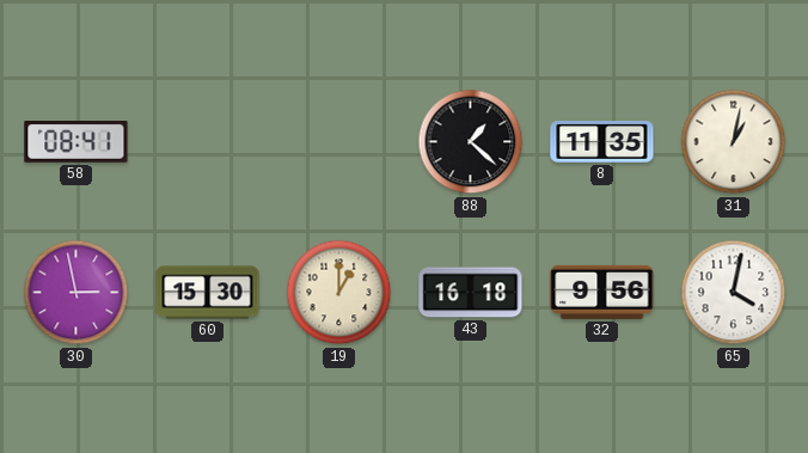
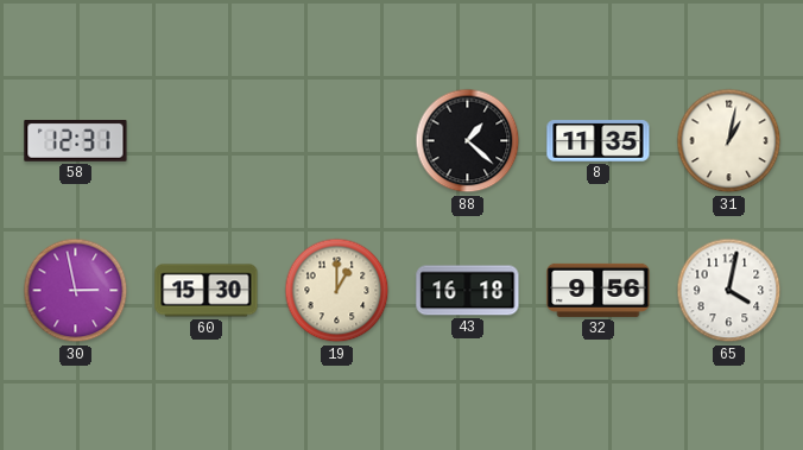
58: 08:41 -> 12:31
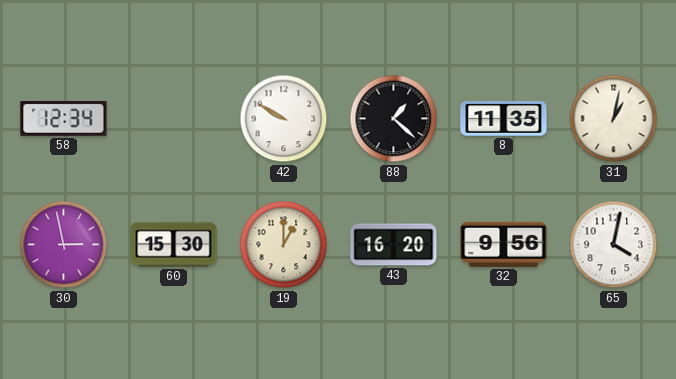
58: 12:31 -> 12:34
42: none -> 9:50
43: 16:18 -> 16:20
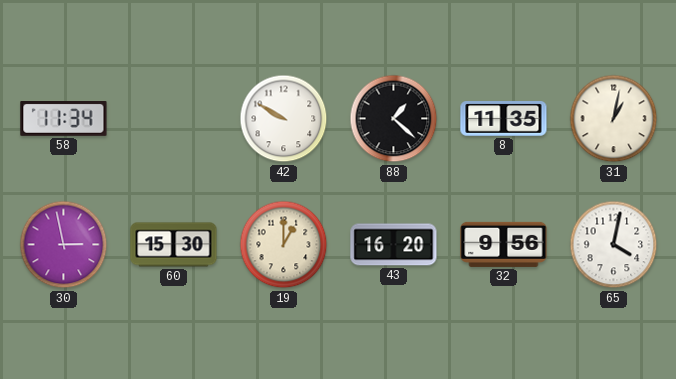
58: 12:34 -> 11:34
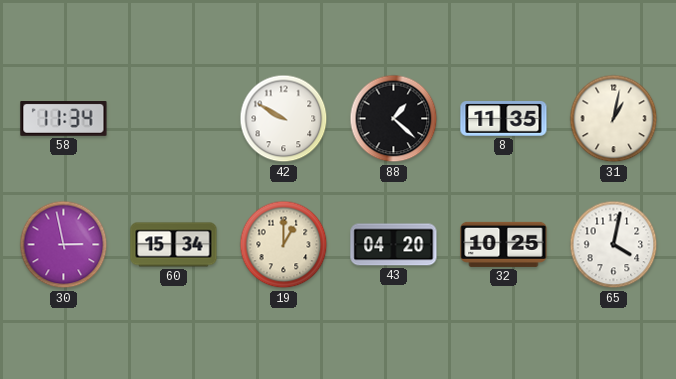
60: 15:30 -> 15:34
43: 16:20 -> 04:20
32: 9:56 -> 10:25
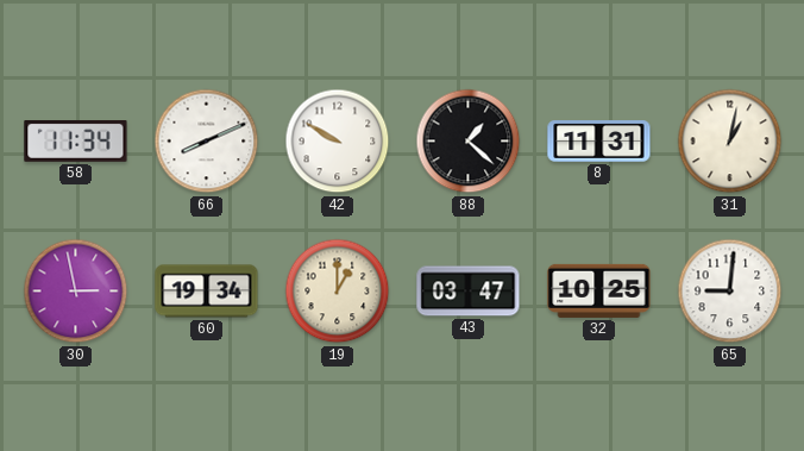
66: none -> 8:11
8: 11:35 -> 11:31
60: 15:34 -> 19:34
43: 04:20 -> 03:47
65: 4:02 -> 9:01
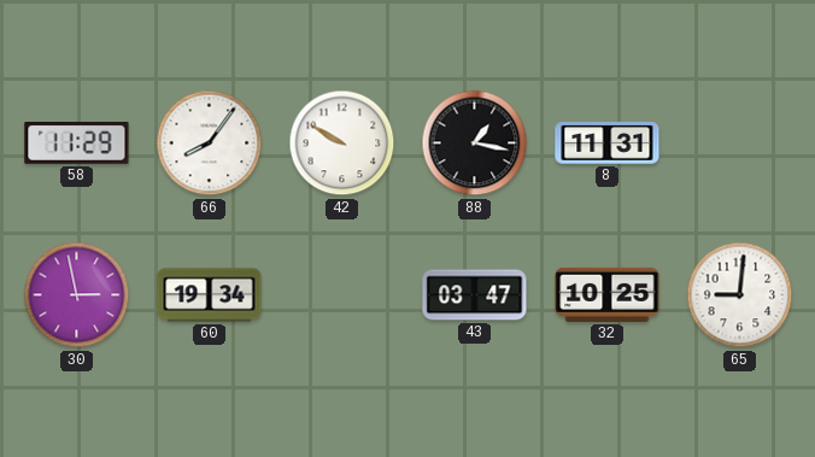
58: 11:34 -> 11:29
66: 8:11 -> 8:06
88: 1:22 -> 1:17
31: 1:02 -> none
19: 1:00 -> none
